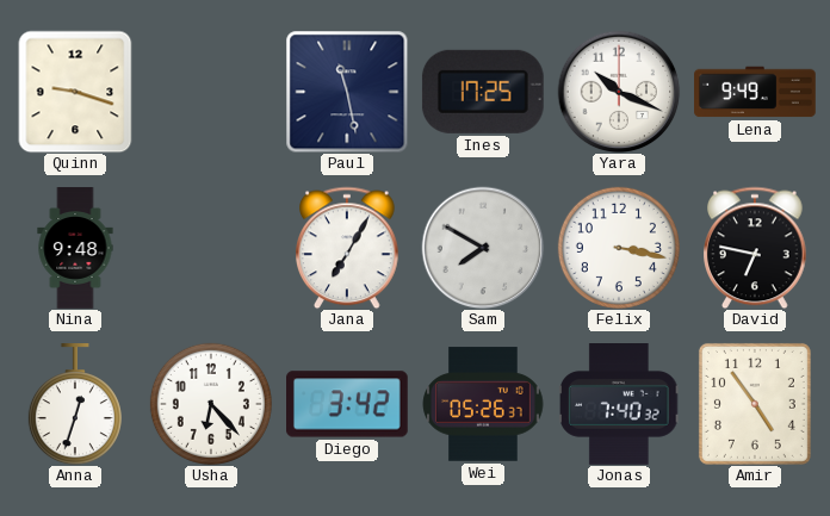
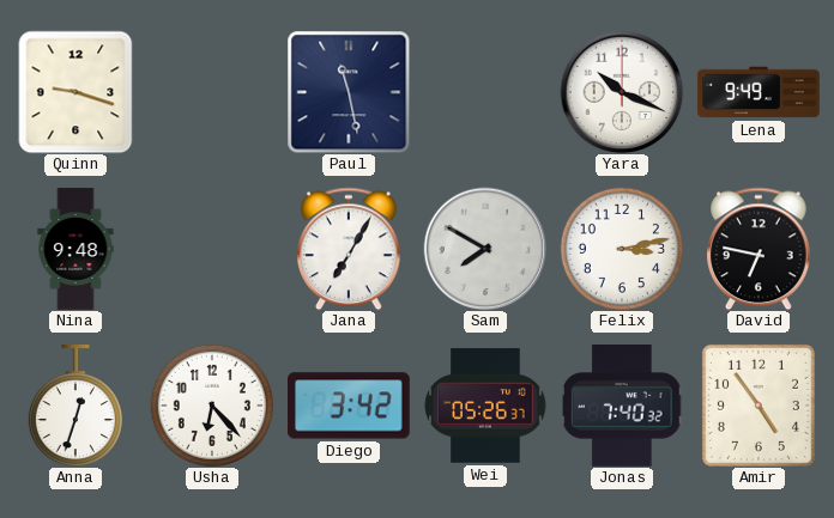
Ines: 17:25 -> none
Felix: 3:17 -> 3:13
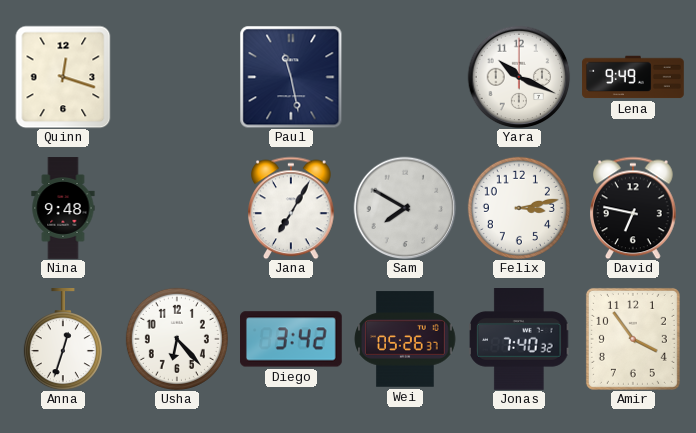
Quinn: 9:18 -> 12:18
Amir: 4:54 -> 3:54
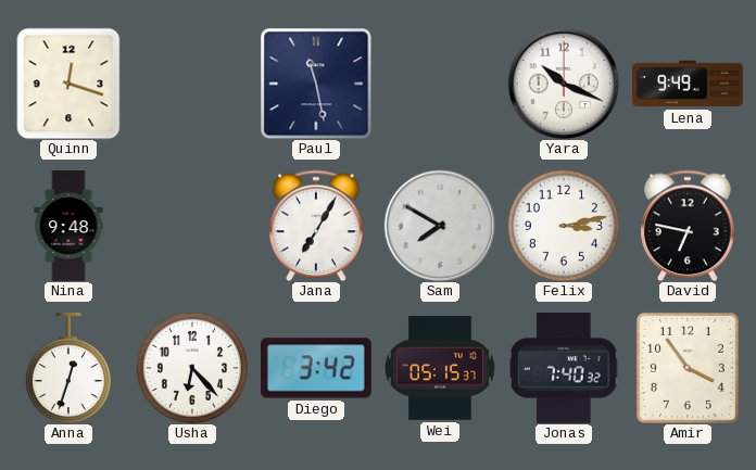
Wei: 05:26 -> 05:15
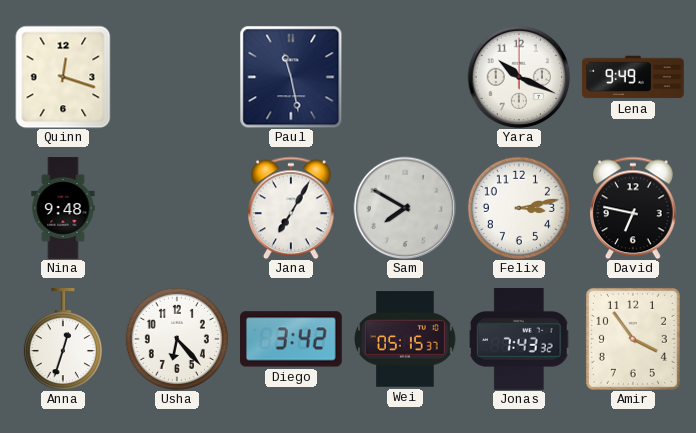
Jonas: 7:40 -> 7:43
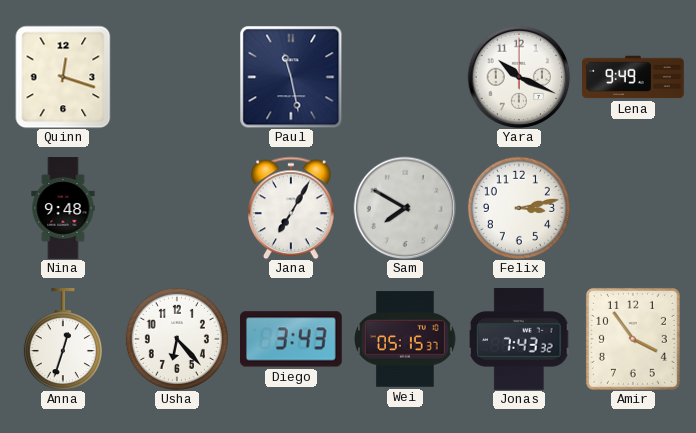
David: 6:47 -> none
Diego: 3:42 -> 3:43
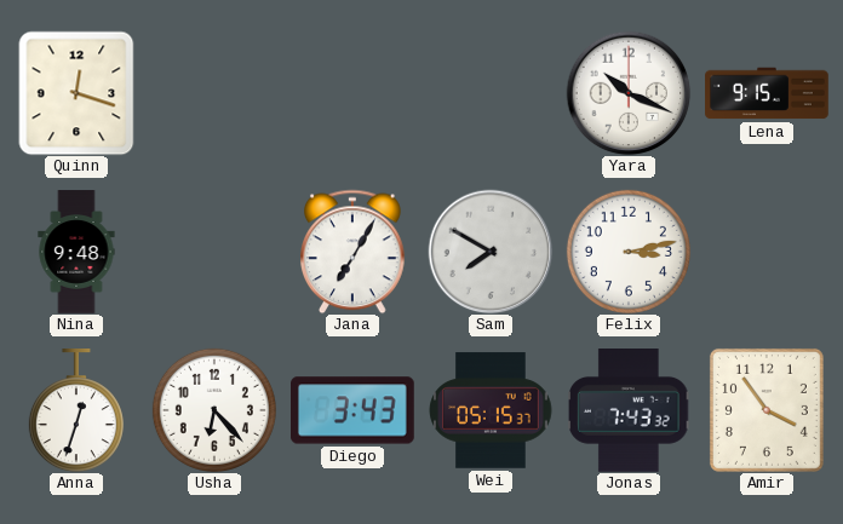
Paul: 11:28 -> none
Lena: 9:49 -> 9:15
